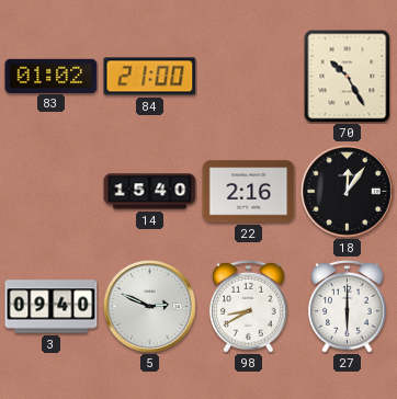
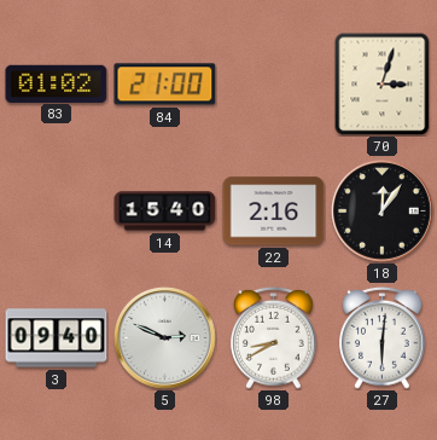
70: 10:25 -> 3:03
27: 6:00 -> 6:01
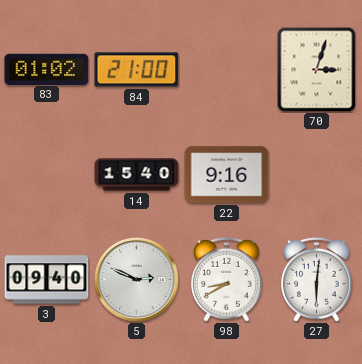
22: 2:16 -> 9:16
18: 12:06 -> none
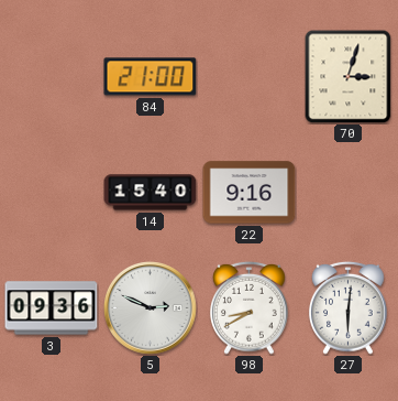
83: 01:02 -> none
3: 09:40 -> 09:36
